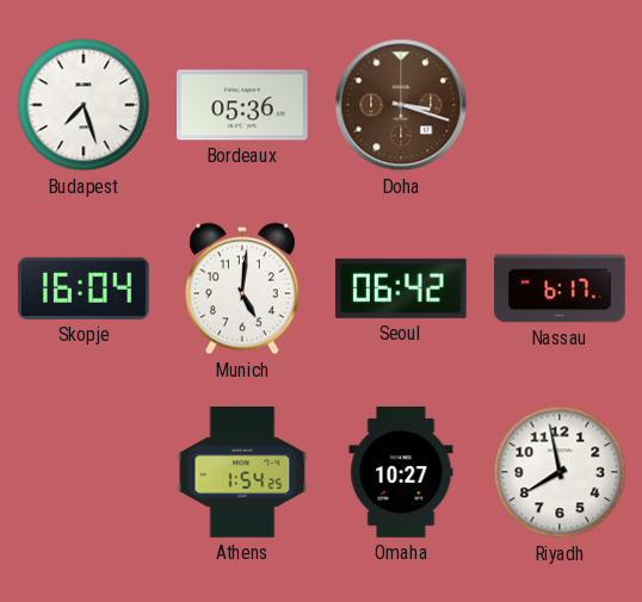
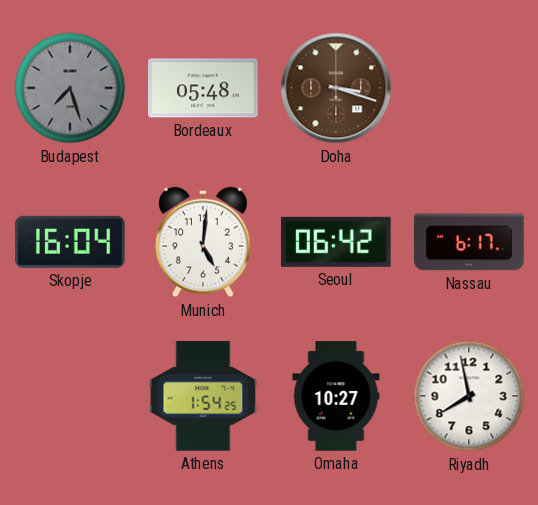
Budapest dial: white -> grey
Bordeaux: 05:36 -> 05:48
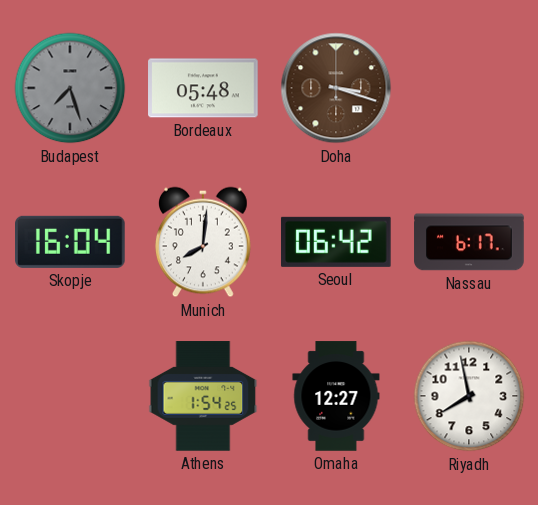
Munich: 5:01 -> 8:01
Omaha: 10:27 -> 12:27
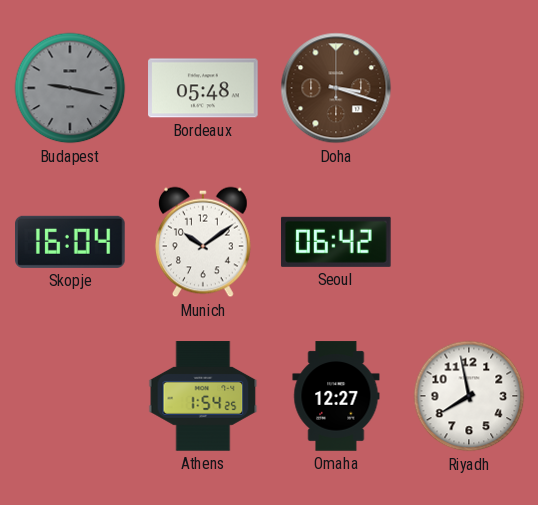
Budapest: 7:27 -> 9:17
Munich: 8:01 -> 10:09
Nassau: 6:17 -> none
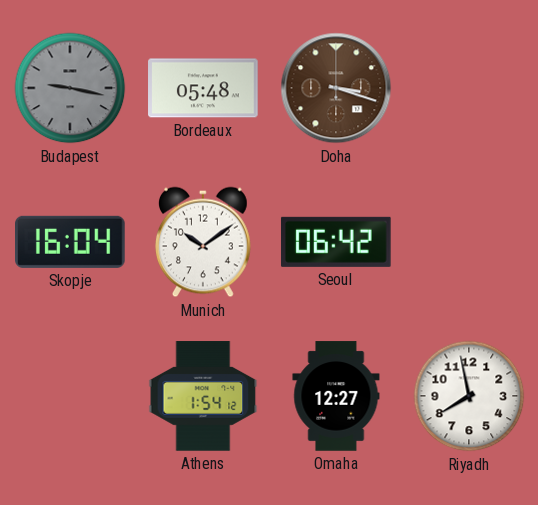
Athens: 1:54:25 -> 1:54:12
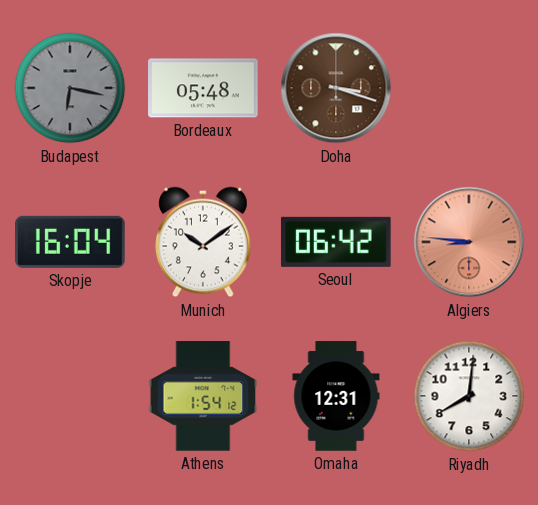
Budapest: 9:17 -> 6:17
Algiers: none -> 8:46
Omaha: 12:27 -> 12:31
Riyadh: 7:58 -> 8:01
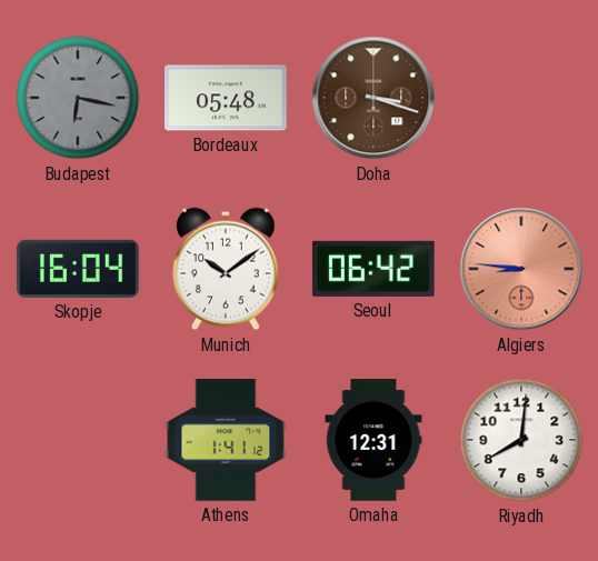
Athens: 1:54 -> 1:41
